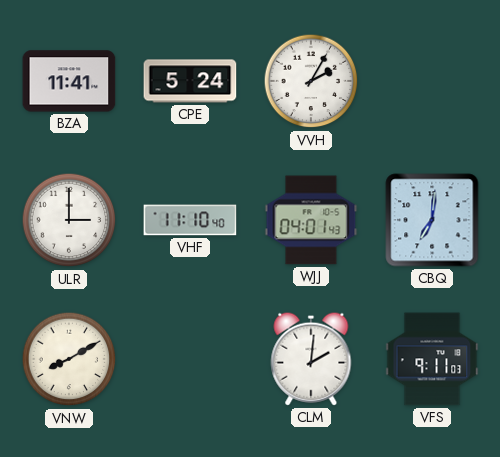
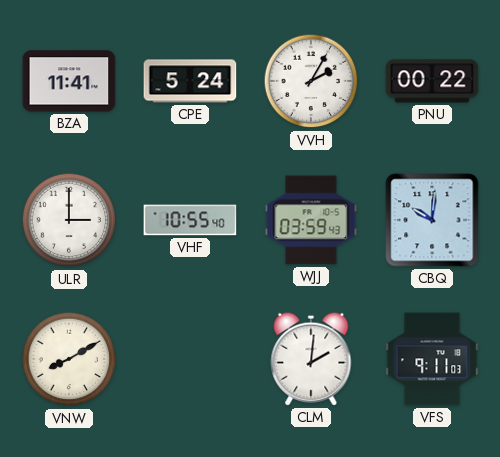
PNU: none -> 00:22
VHF: 11:10 -> 10:55
WJJ: 04:01 -> 03:59
CBQ: 7:01 -> 10:01
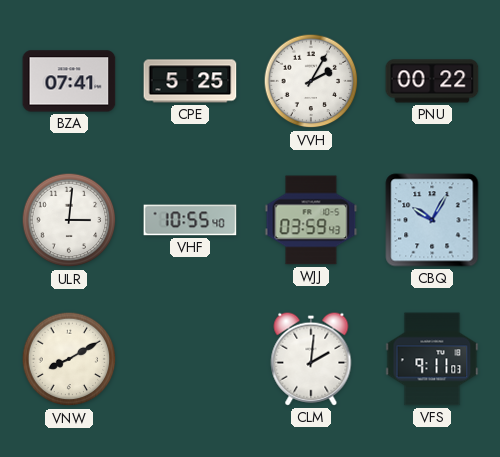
BZA: 11:41 -> 07:41
CPE: 5:24 -> 5:25
ULR: 3:00 -> 3:01
CBQ: 10:01 -> 10:05
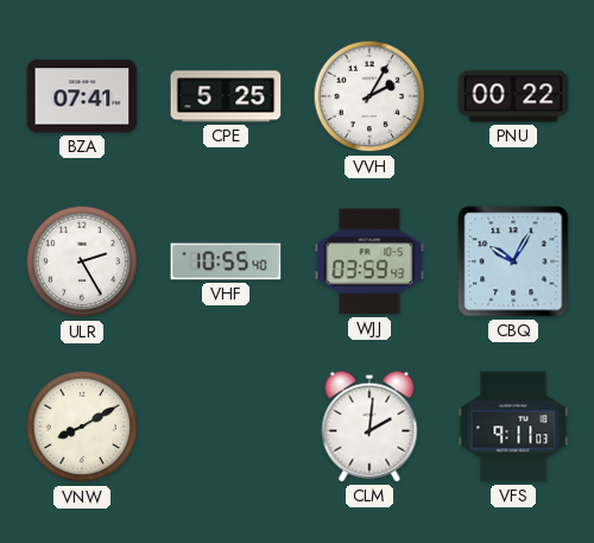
ULR: 3:01 -> 2:25
